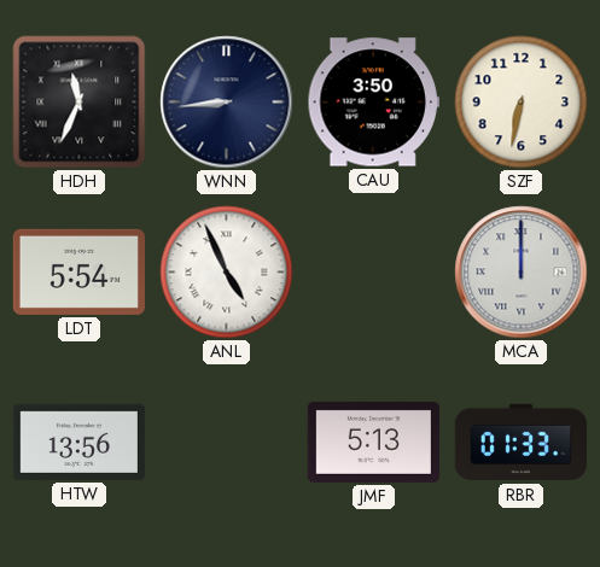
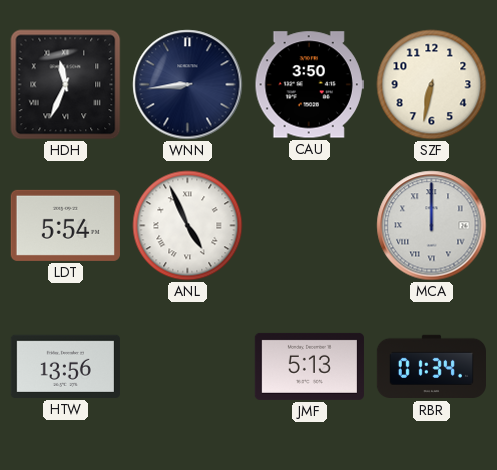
RBR: 01:33 -> 01:34
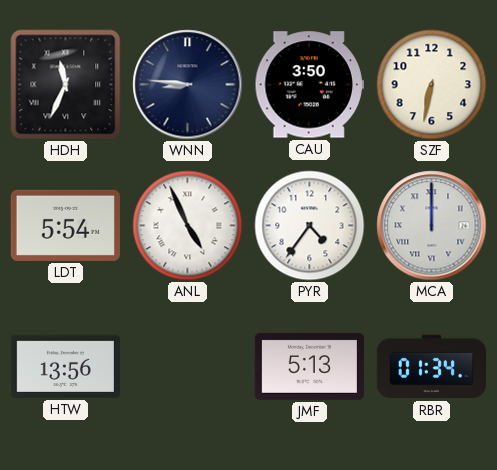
WNN: 8:44 -> 8:46
PYR: none -> 4:36
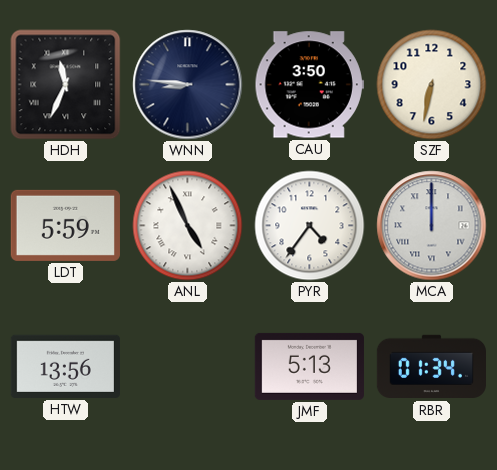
LDT: 5:54 -> 5:59
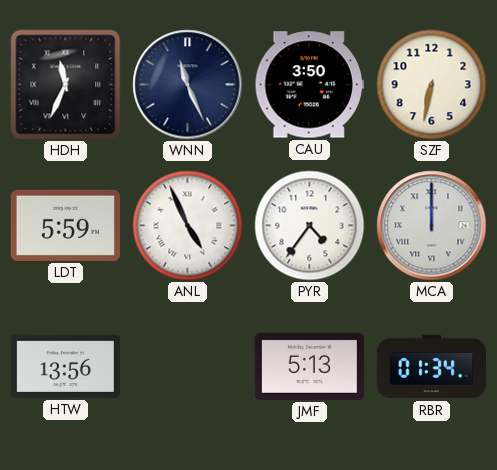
WNN: 8:46 -> 11:26
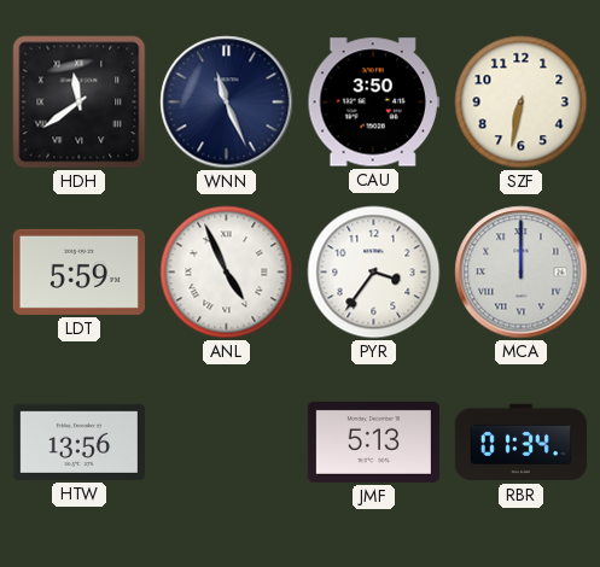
HDH: 11:34 -> 11:39
PYR: 4:36 -> 3:36
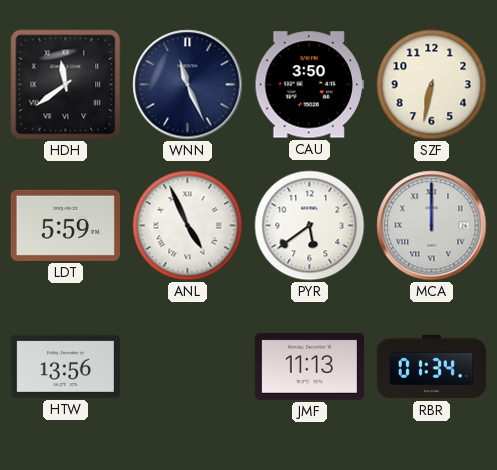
PYR: 3:36 -> 5:39
JMF: 5:13 -> 11:13
